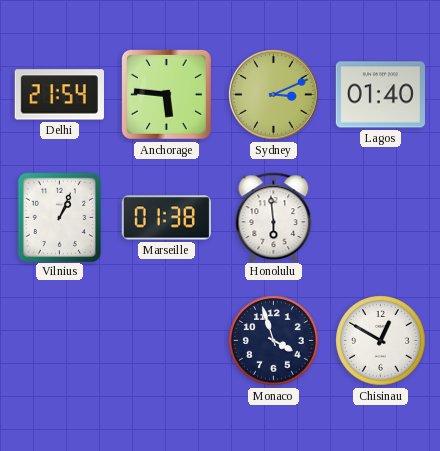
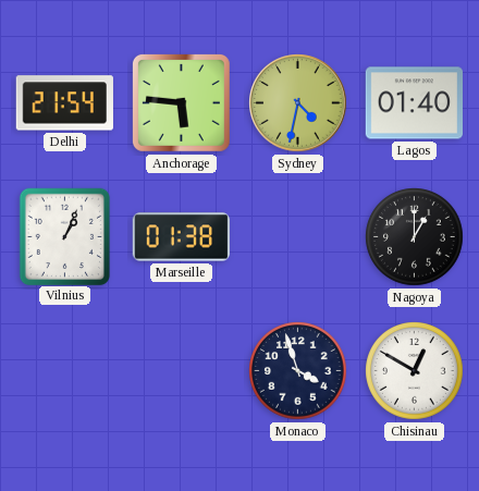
Sydney: 3:11 -> 4:32
Honolulu: 5:59 -> none
Nagoya: none -> 1:00
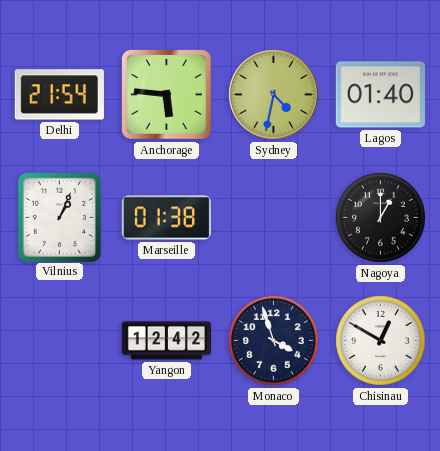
Yangon: none -> 12:42
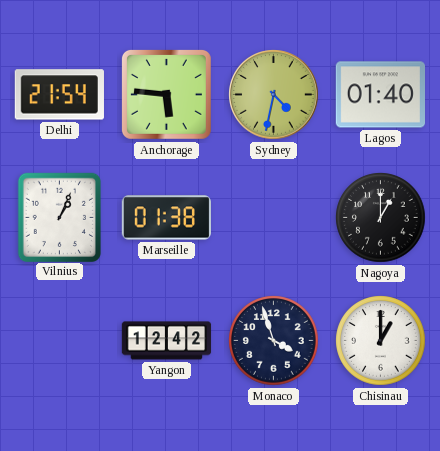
Chisinau: 12:50 -> 1:00
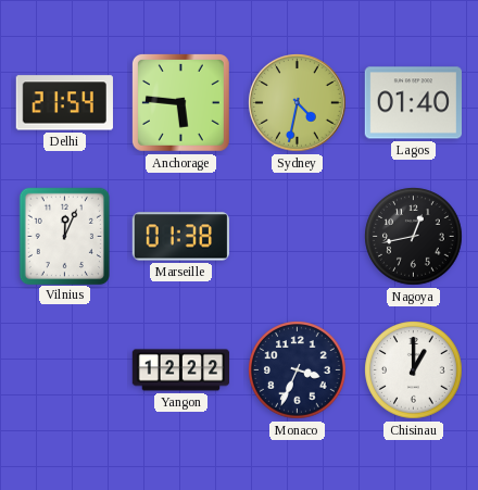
Vilnius: 1:04 -> 12:04
Nagoya: 1:00 -> 12:43
Yangon: 12:42 -> 12:22
Monaco: 3:57 -> 3:34
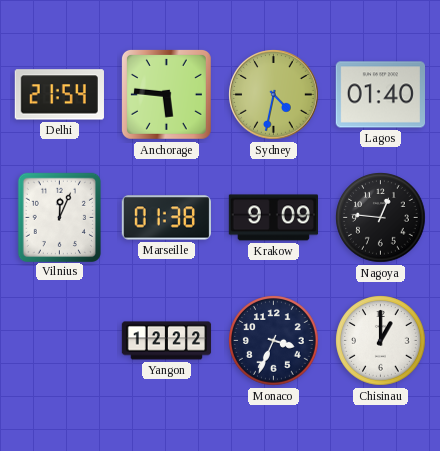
Krakow: none -> 9:09
Nagoya: 12:43 -> 12:46
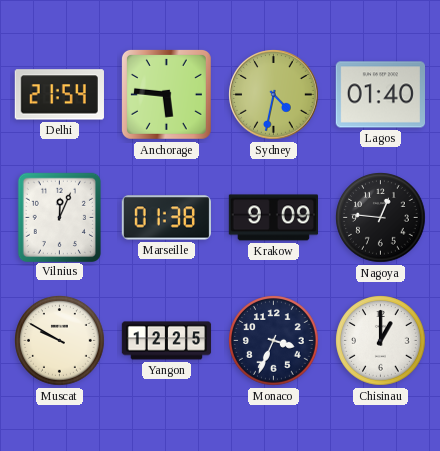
Muscat: none -> 9:50
Yangon: 12:22 -> 12:25
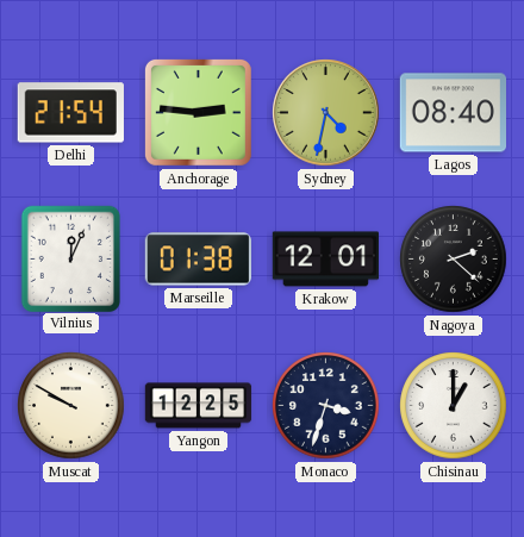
Anchorage: 5:46 -> 2:46
Lagos: 01:40 -> 08:40
Krakow: 9:09 -> 12:01
Nagoya: 12:46 -> 2:22
Monaco: 3:34 -> 3:33
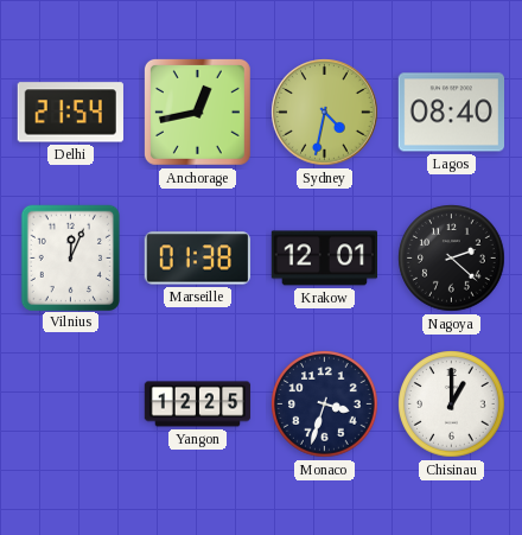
Anchorage: 2:46 -> 12:43
Muscat: 9:50 -> none
